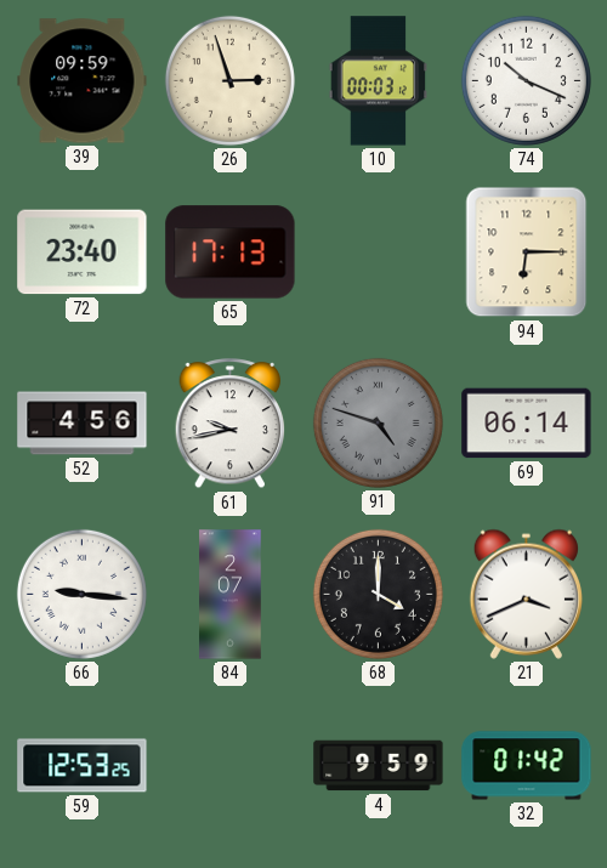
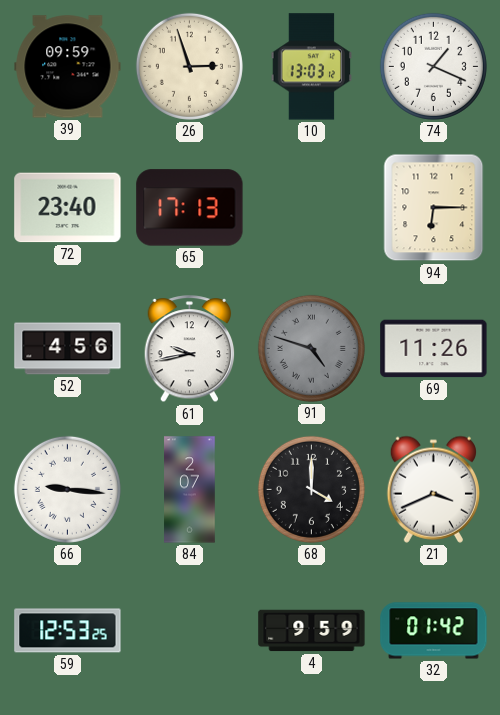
10: 00:03 -> 13:03
74: 10:19 -> 1:19
69: 06:14 -> 11:26
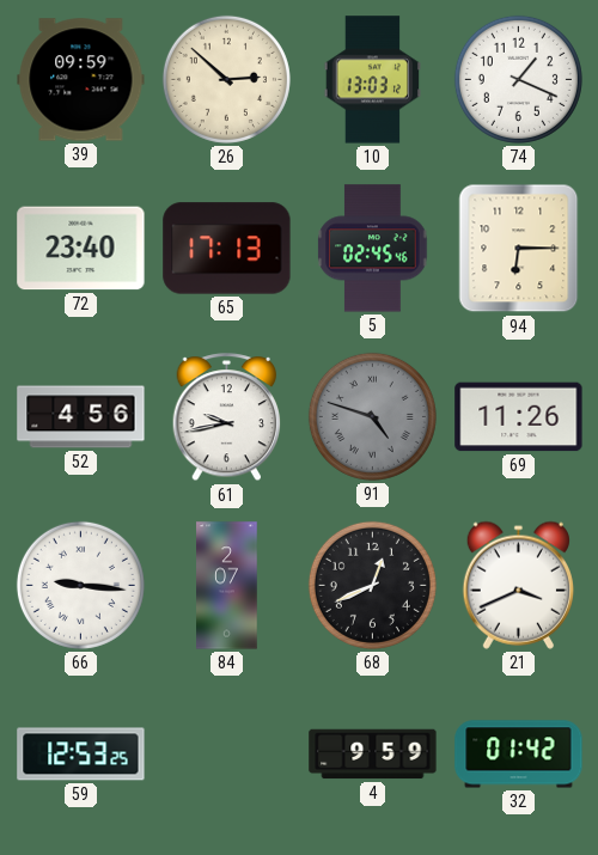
26: 2:57 -> 2:52
5: none -> 02:45
68: 4:00 -> 12:41
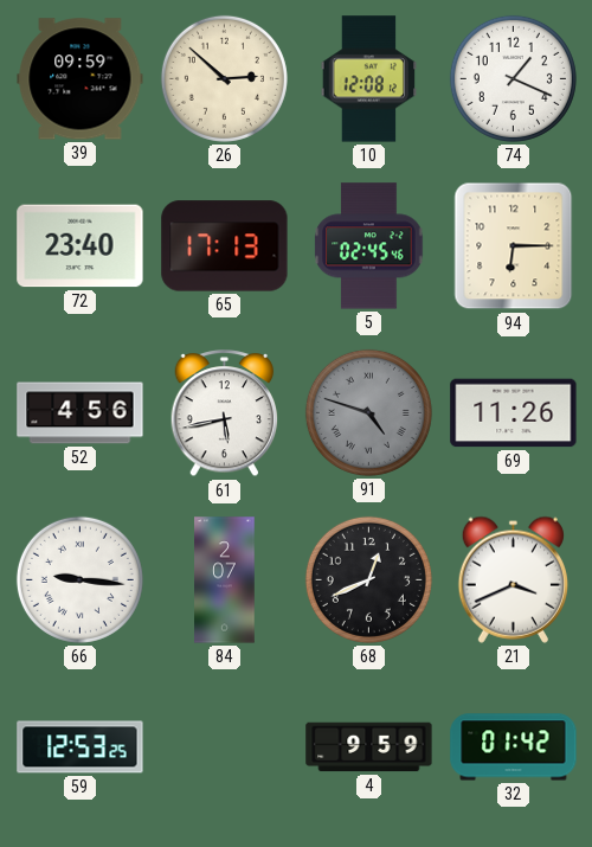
10: 13:03 -> 12:08
61: 9:43 -> 5:43
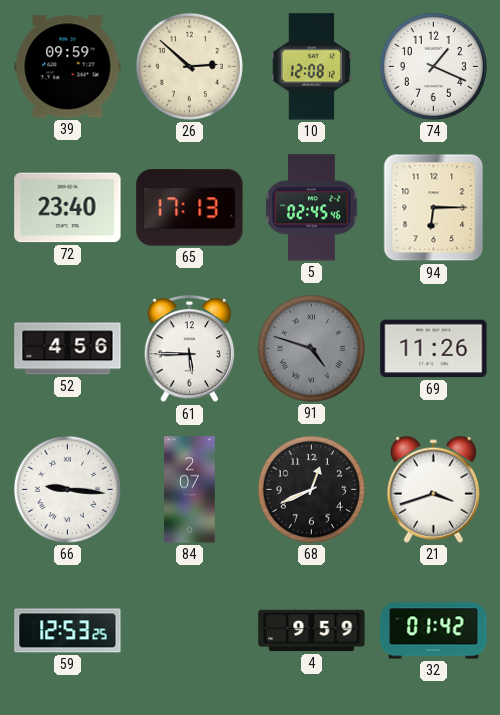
61: 5:43 -> 5:45
21: 3:41 -> 3:42
